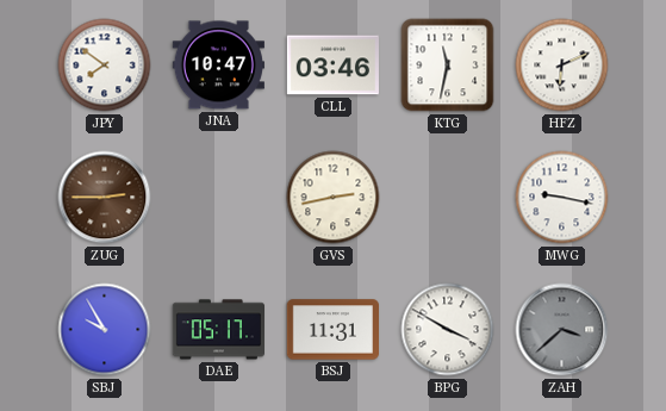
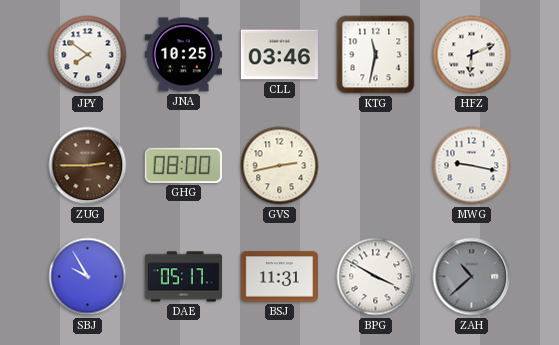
JNA: 10:47 -> 10:25
GHG: none -> 08:00
ZAH: 3:38 -> 10:38
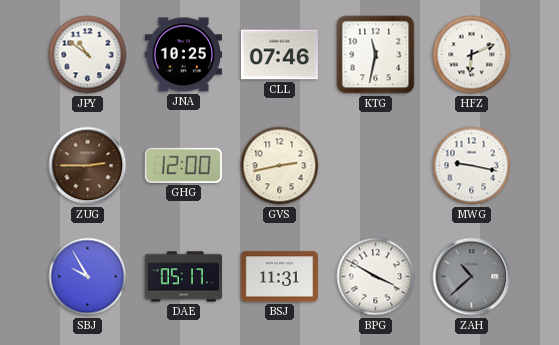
JPY: 7:51 -> 10:51
CLL: 03:46 -> 07:46
GHG: 08:00 -> 12:00
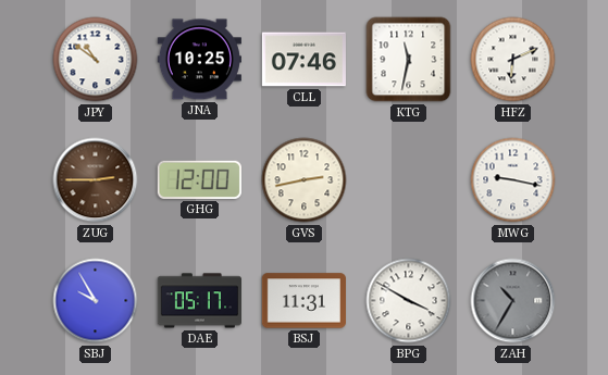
ZAH: 10:38 -> 10:35
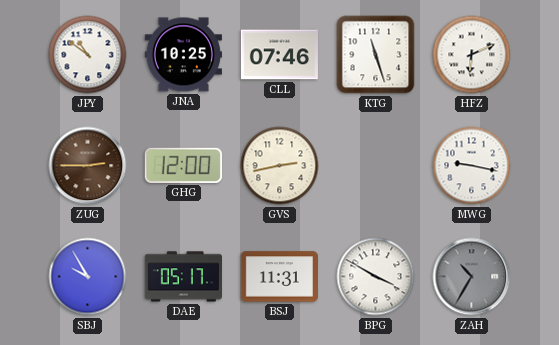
KTG: 11:32 -> 11:27
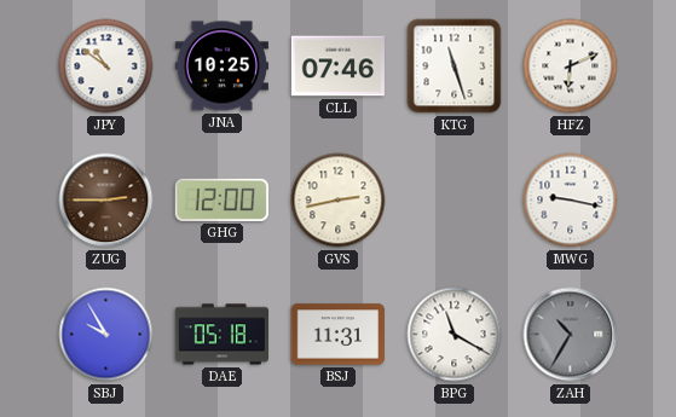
DAE: 05:17 -> 05:18
BPG: 3:50 -> 11:20
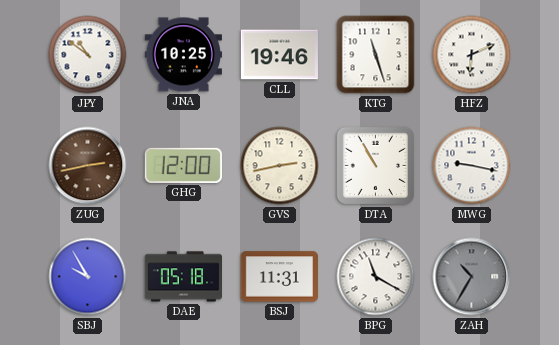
CLL: 07:46 -> 19:46
ZUG: 2:45 -> 2:43
DTA: none -> 10:55
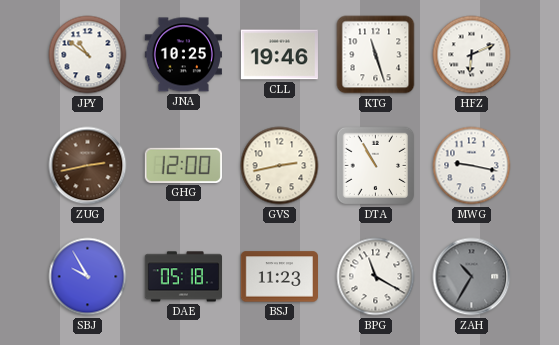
BSJ: 11:31 -> 11:23
